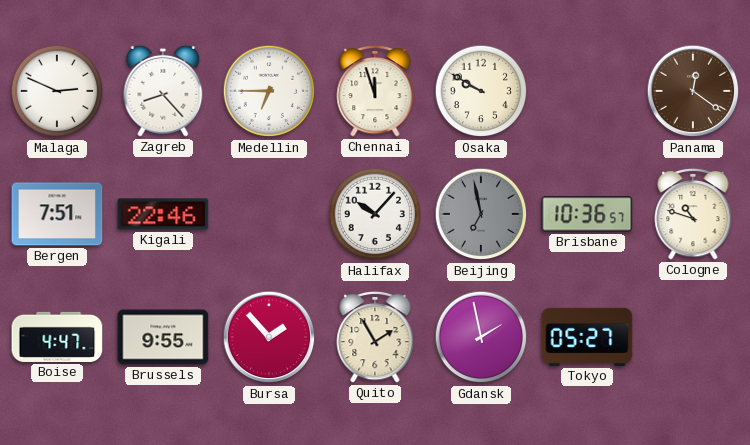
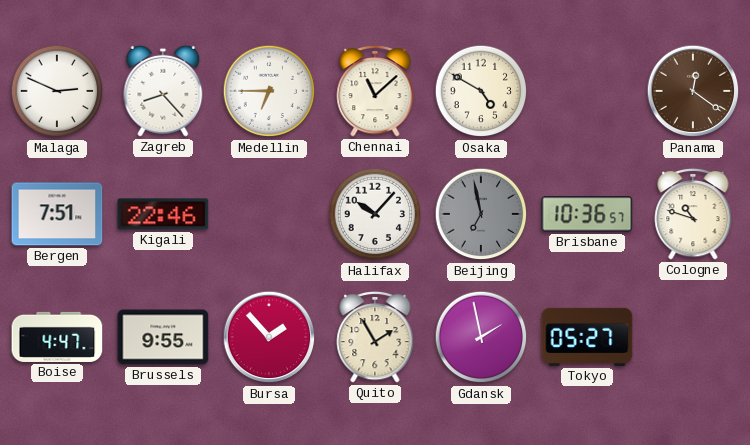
Chennai: 11:57 -> 11:08
Osaka: 9:50 -> 4:50
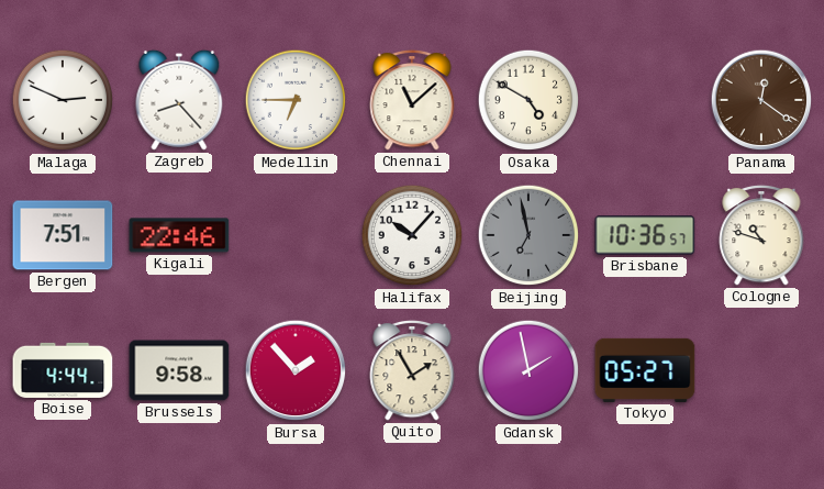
Boise: 4:47 -> 4:44
Brussels: 9:55 -> 9:58
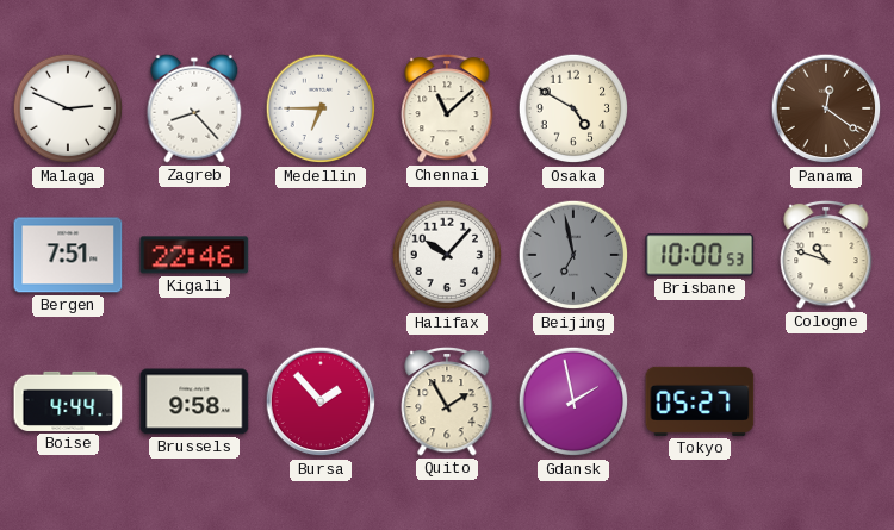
Brisbane: 10:36 -> 10:00
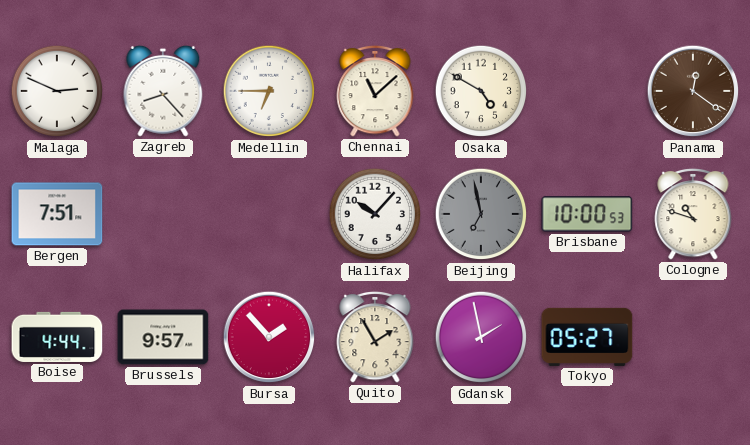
Kigali: 22:46 -> none
Brussels: 9:58 -> 9:57
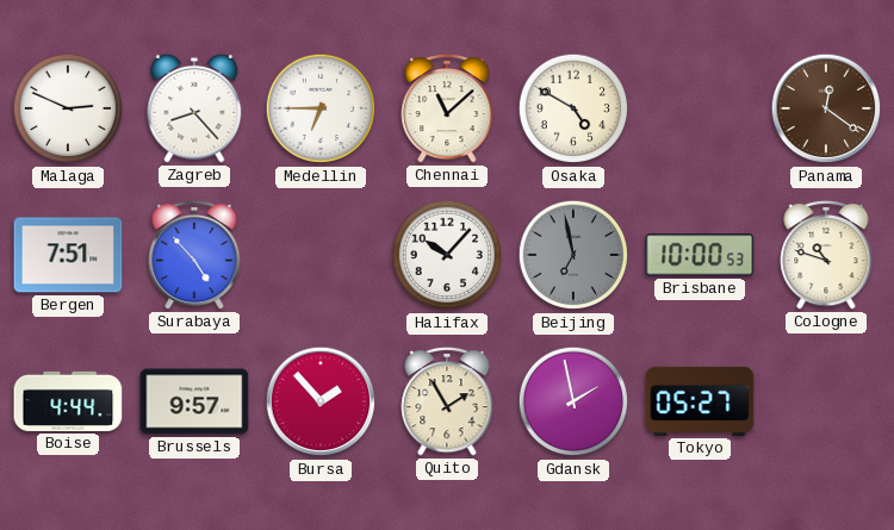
Surabaya: none -> 4:53
